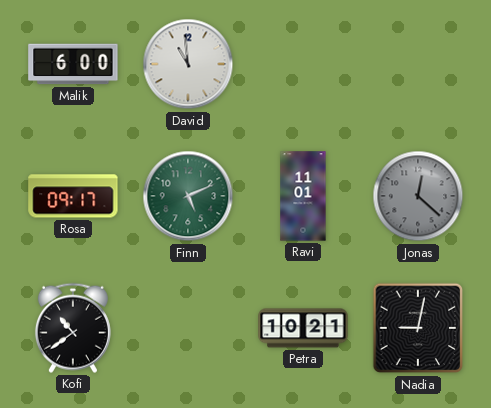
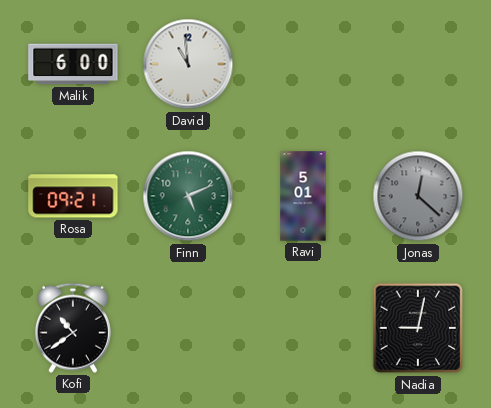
Rosa: 09:17 -> 09:21
Ravi: 11:01 -> 5:01
Petra: 10:21 -> none
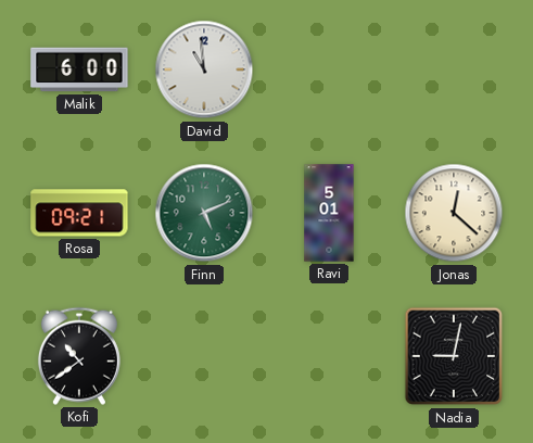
Jonas dial: grey -> cream
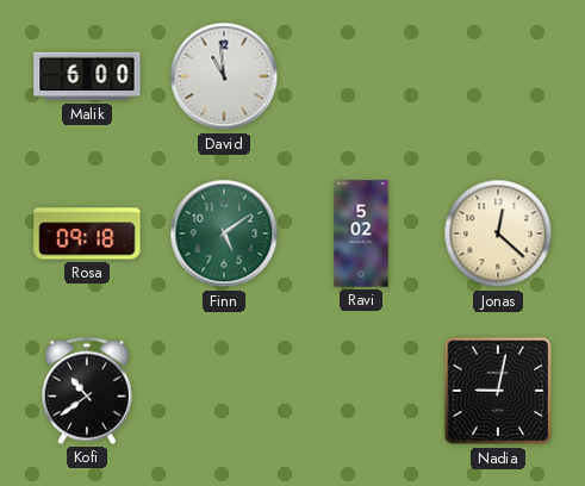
Rosa: 09:21 -> 09:18
Finn: 5:11 -> 5:09
Ravi: 5:01 -> 5:02
